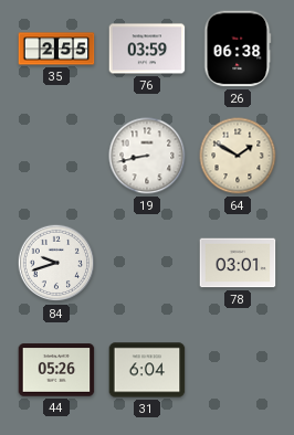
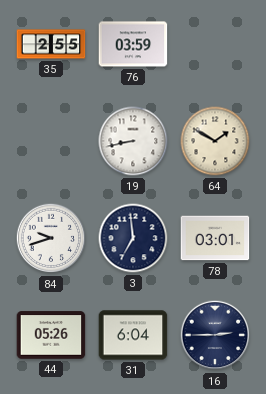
26: 06:38 -> none
3: none -> 6:59
16: none -> 2:45
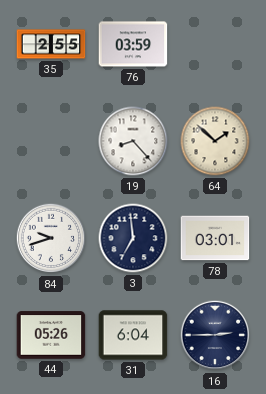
19: 8:43 -> 8:23
64: 1:50 -> 1:52
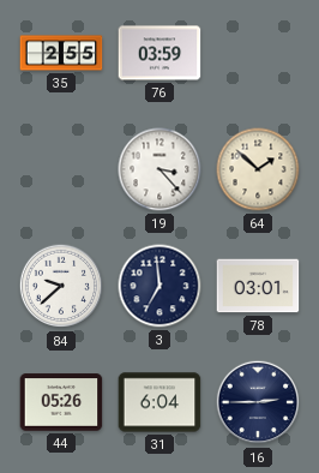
19: 8:23 -> 3:23
84: 9:42 -> 9:38
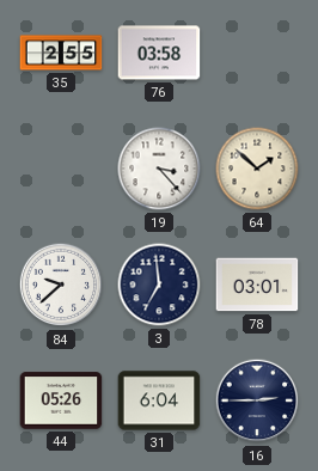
76: 03:59 -> 03:58
